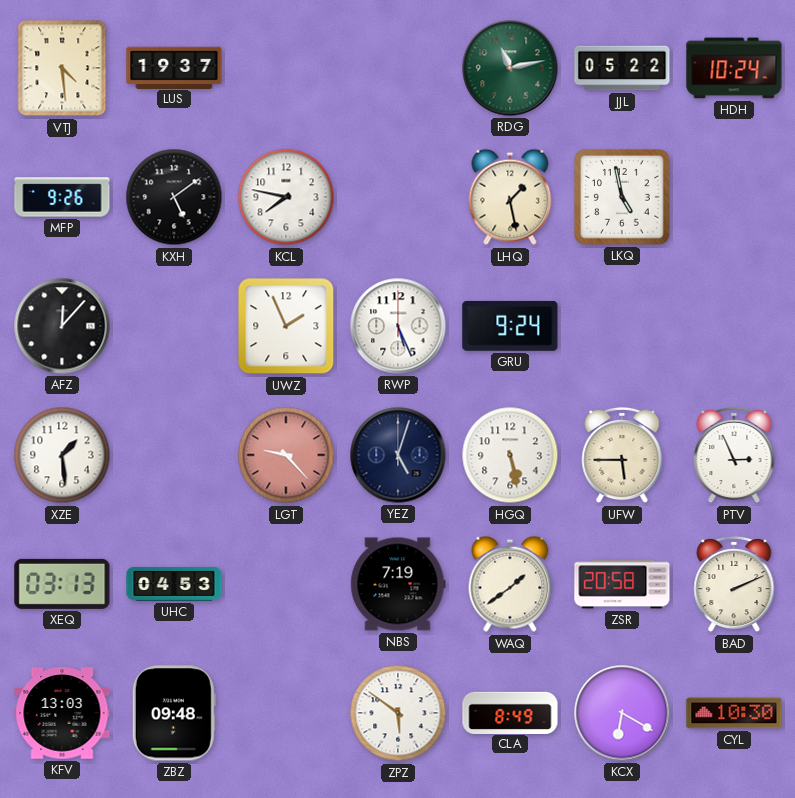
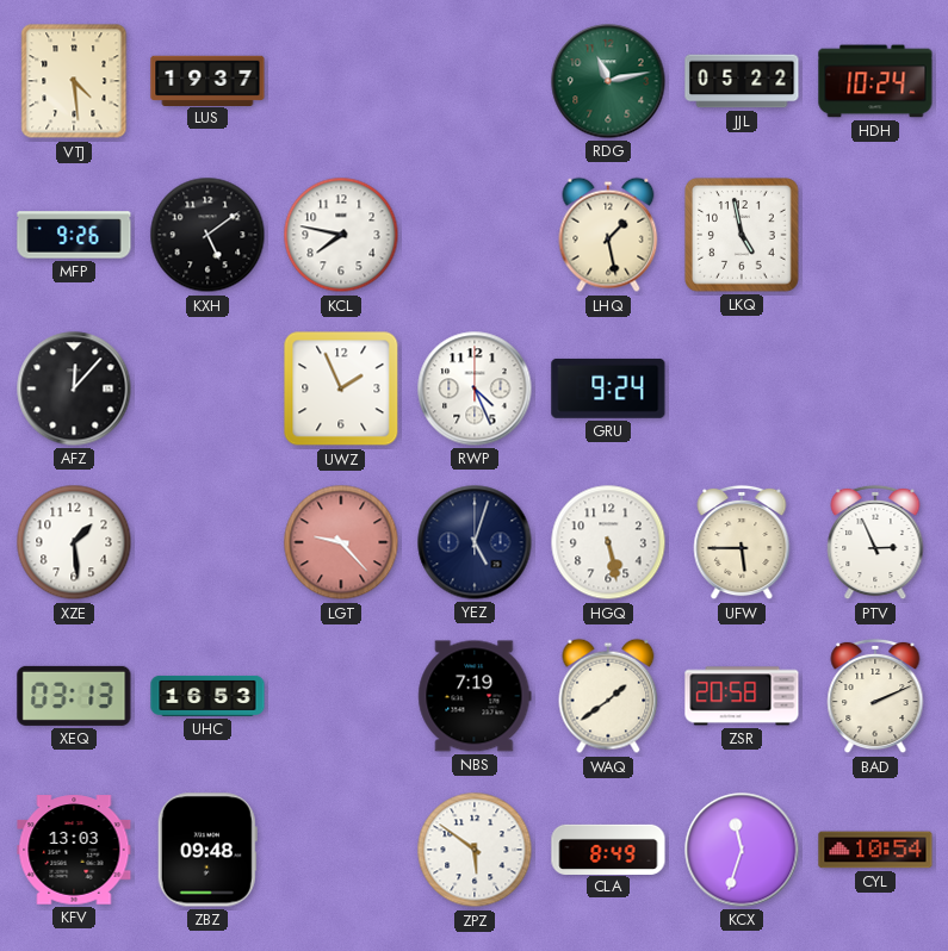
RWP: 5:26 -> 4:26
UHC: 04:53 -> 16:53
KCX: 6:20 -> 11:33
CYL: 10:30 -> 10:54
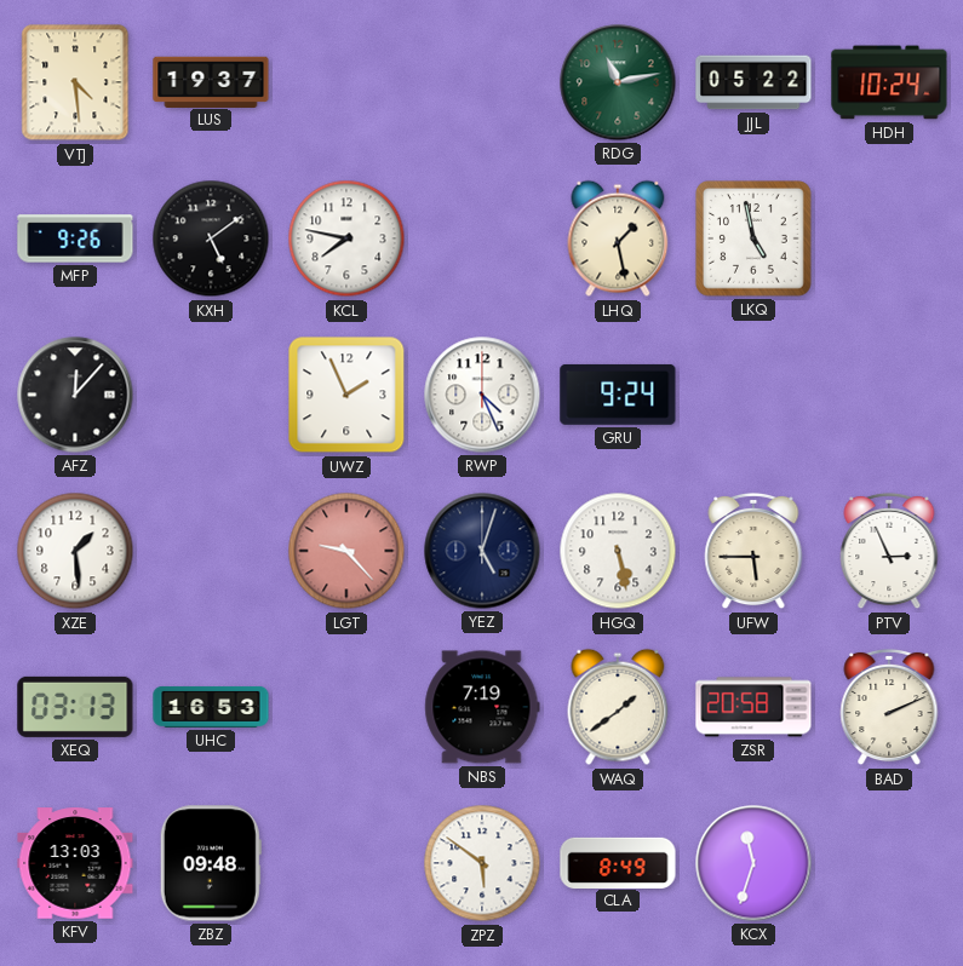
CYL: 10:54 -> none
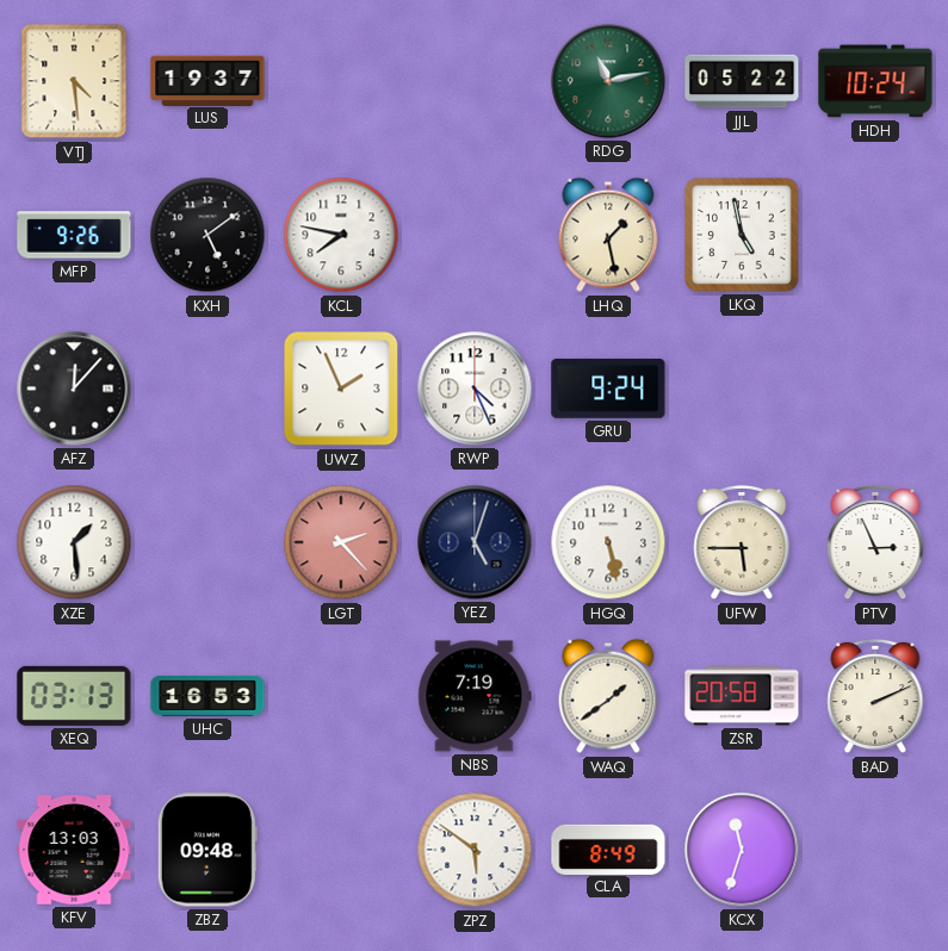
LGT: 9:23 -> 2:23
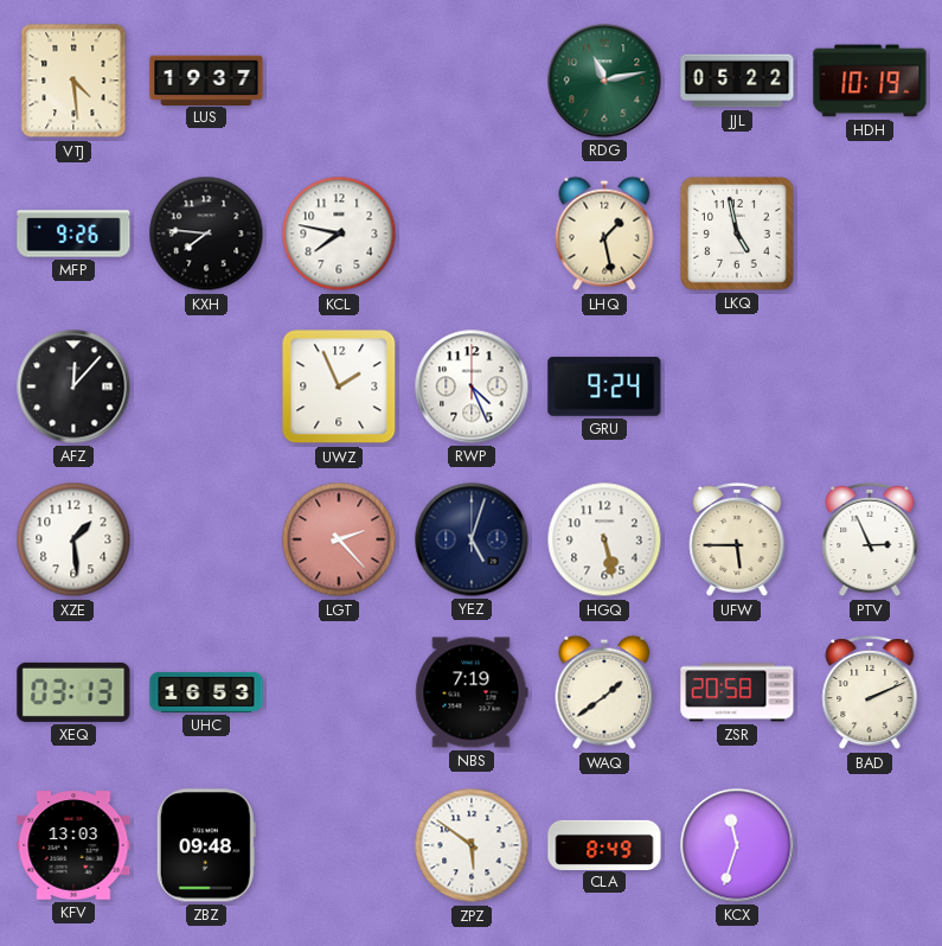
HDH: 10:24 -> 10:19
KXH: 5:09 -> 7:46
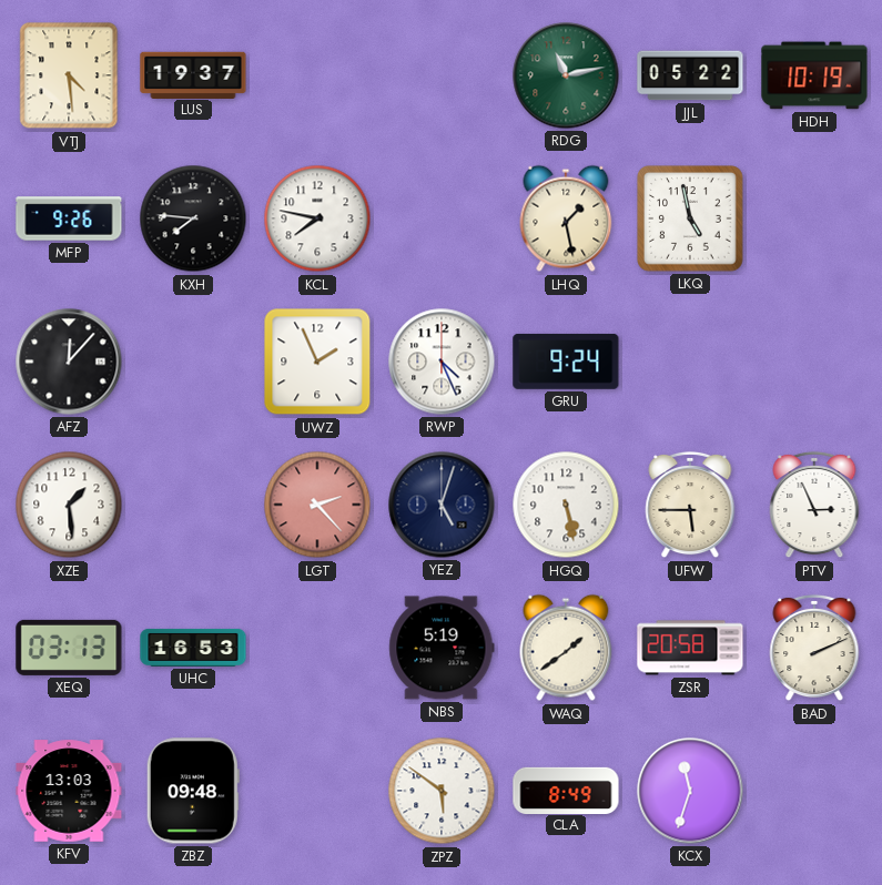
NBS: 7:19 -> 5:19
